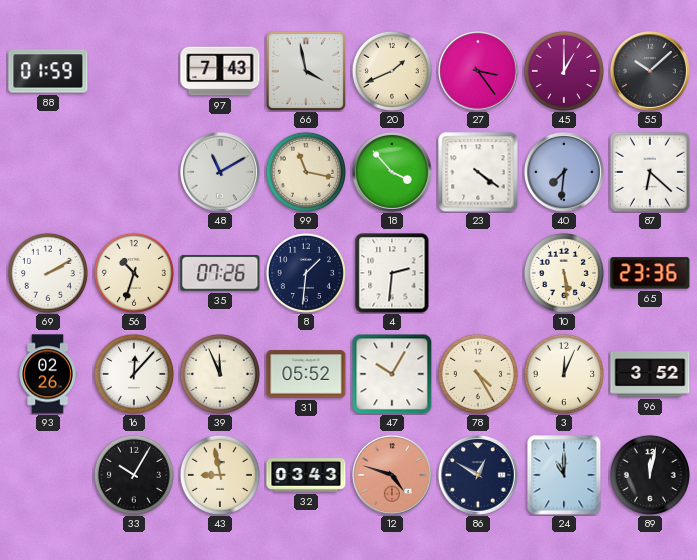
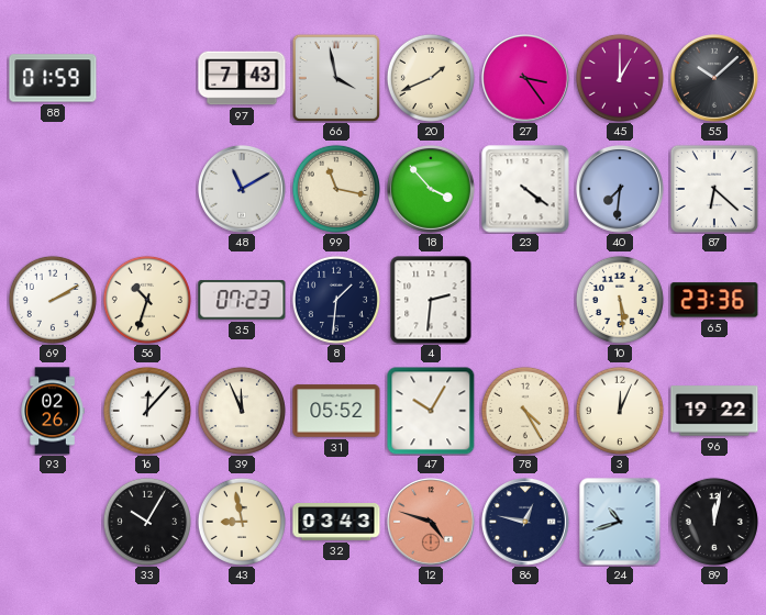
35: 07:26 -> 07:23
96: 3:52 -> 19:22
86: 12:50 -> 12:47
24: 11:00 -> 10:42
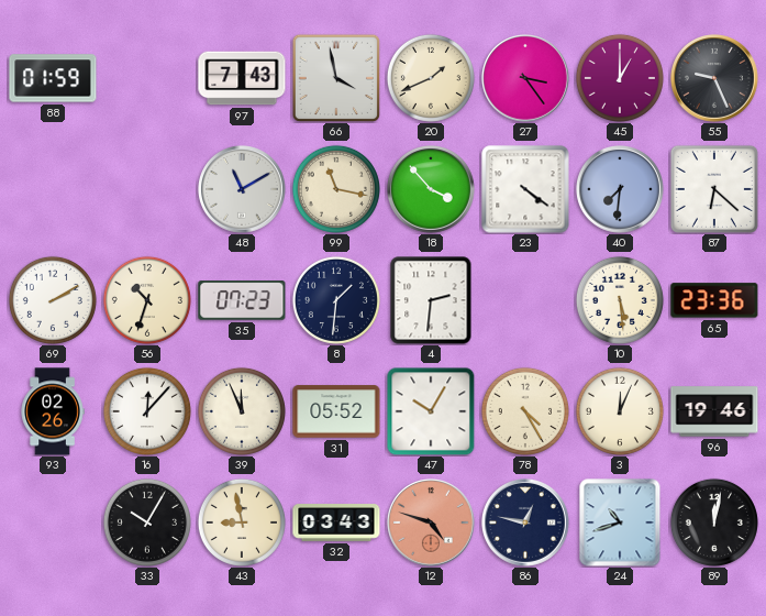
55: 10:08 -> 9:26
96: 19:22 -> 19:46
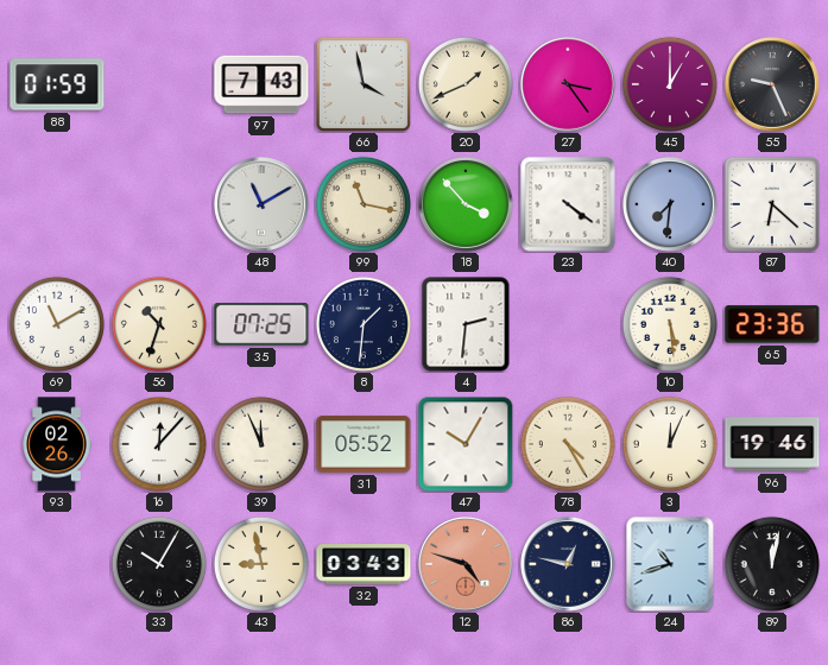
69: 2:10 -> 11:10
35: 07:23 -> 07:25
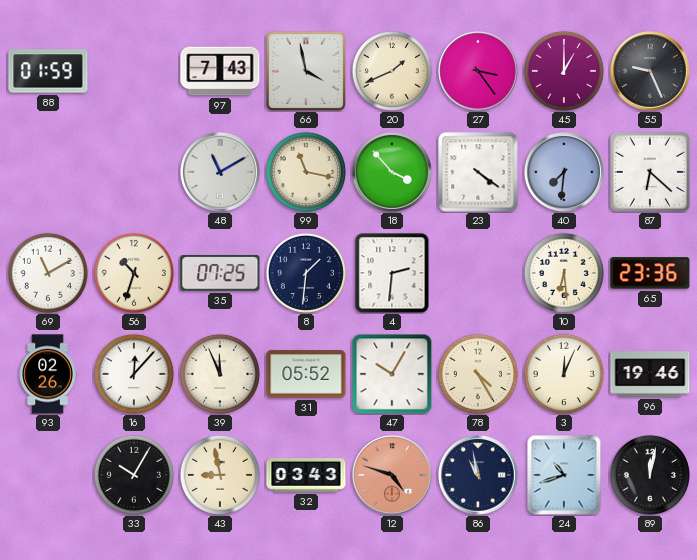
10: 5:29 -> 6:29
86: 12:47 -> 10:58
